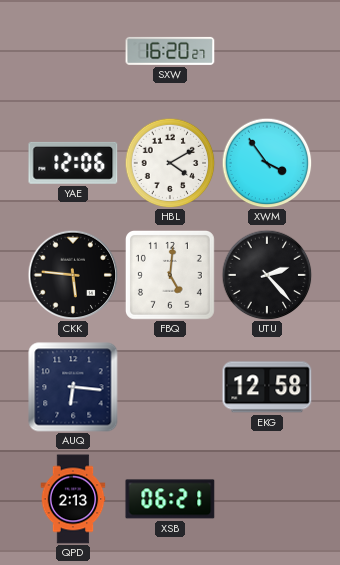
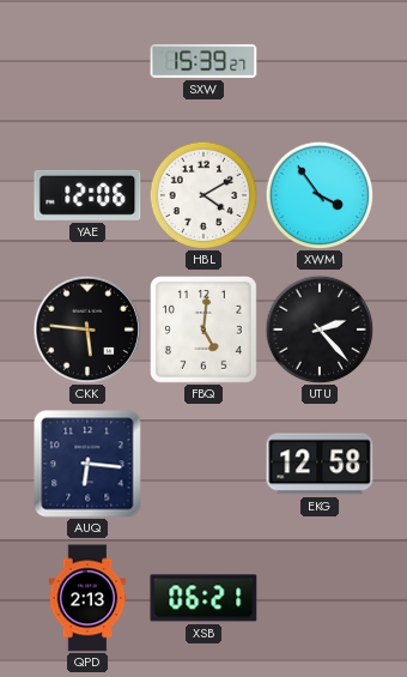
SXW: 16:20 -> 15:39
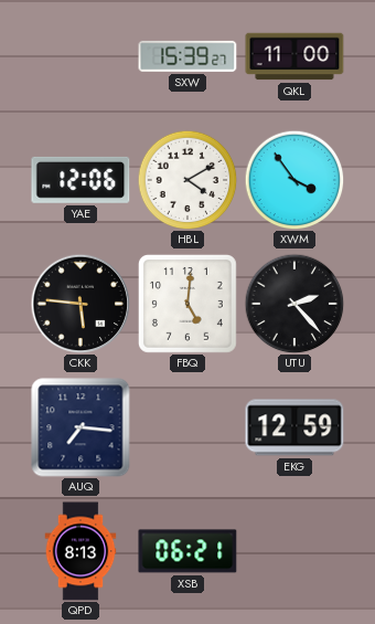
QKL: none -> 11:00
AUQ: 6:16 -> 7:16
EKG: 12:58 -> 12:59
QPD: 2:13 -> 8:13
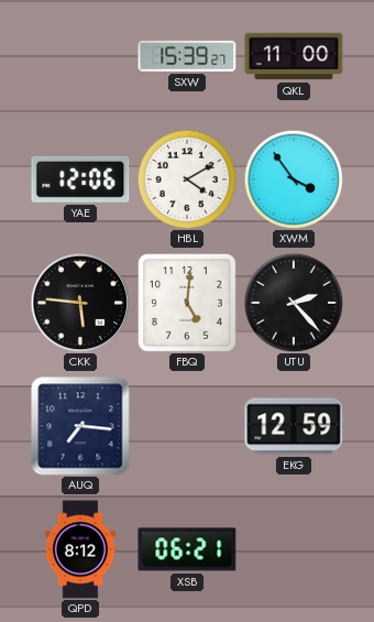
QPD: 8:13 -> 8:12
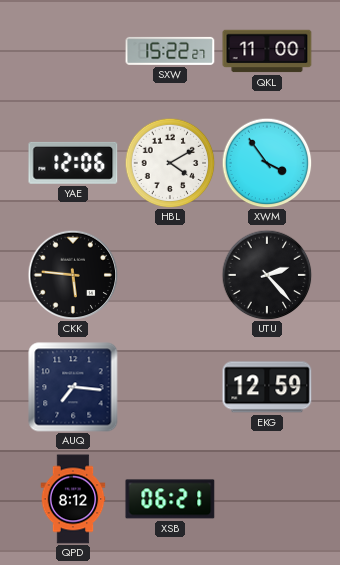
SXW: 15:39 -> 15:22
FBQ: 5:01 -> none
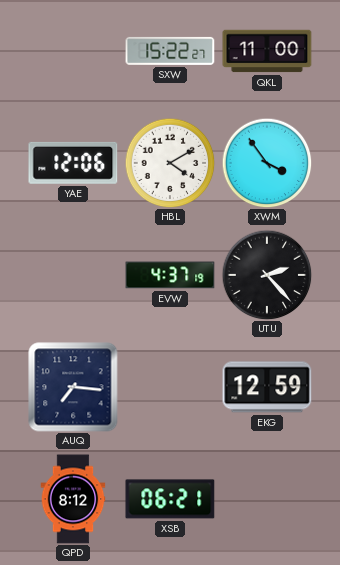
CKK: 5:46 -> none
EVW: none -> 4:37
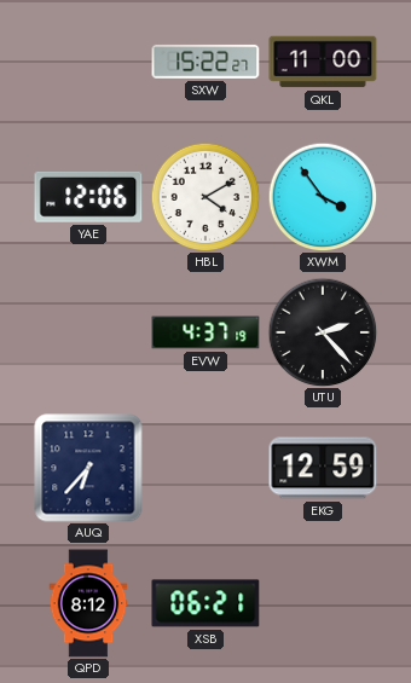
AUQ: 7:16 -> 6:37
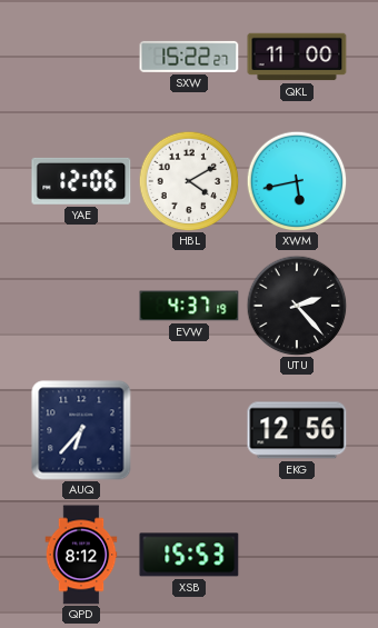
XWM: 3:54 -> 5:43
EKG: 12:59 -> 12:56
XSB: 06:21 -> 15:53
